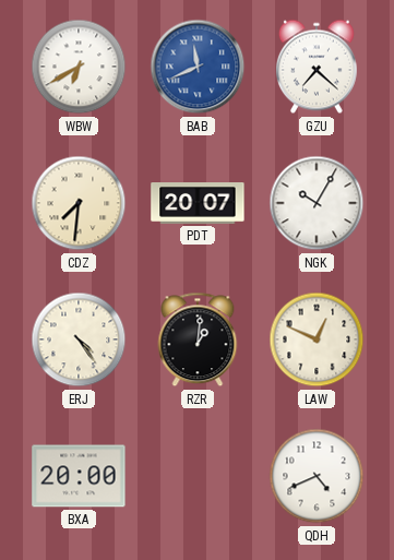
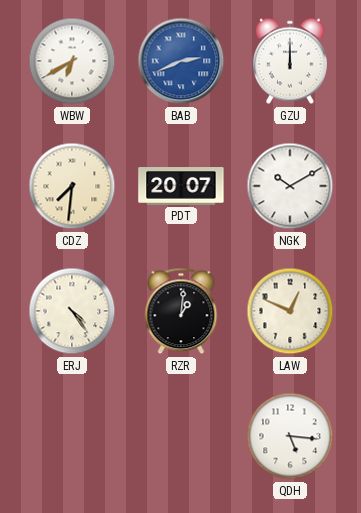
BAB: 11:41 -> 2:41
GZU: 7:22 -> 12:00
NGK: 10:05 -> 10:10
BXA: 20:00 -> none
QDH: 4:41 -> 5:16
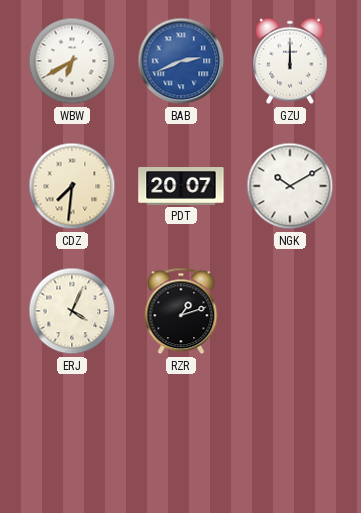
ERJ: 4:24 -> 4:04
RZR: 1:01 -> 1:12
LAW: 12:49 -> none
QDH: 5:16 -> none
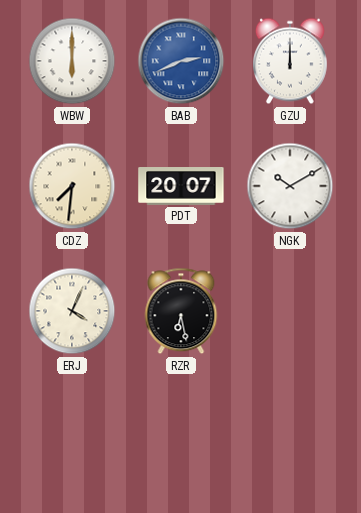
WBW: 6:40 -> 6:00
RZR: 1:12 -> 6:28
